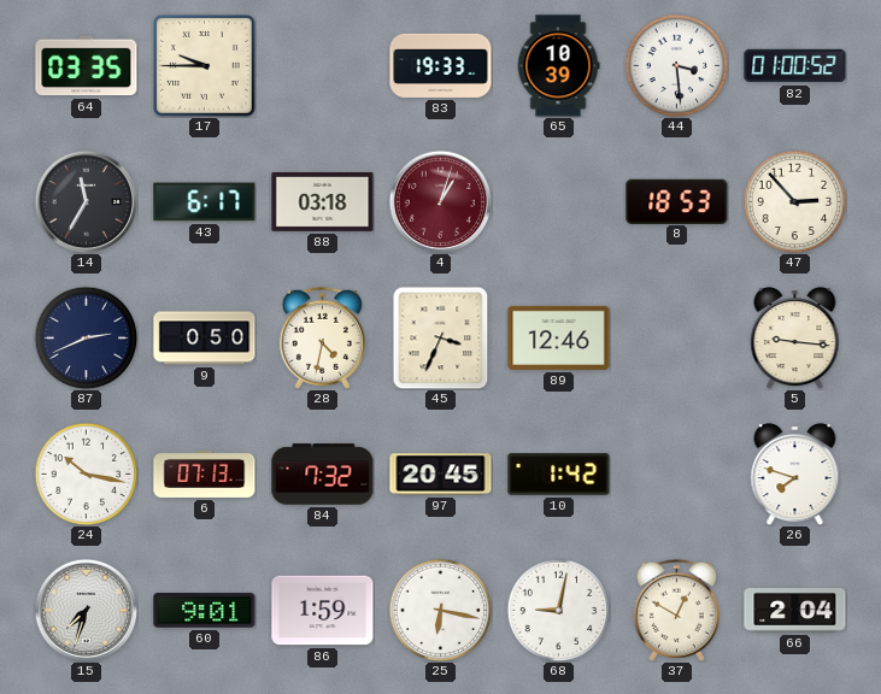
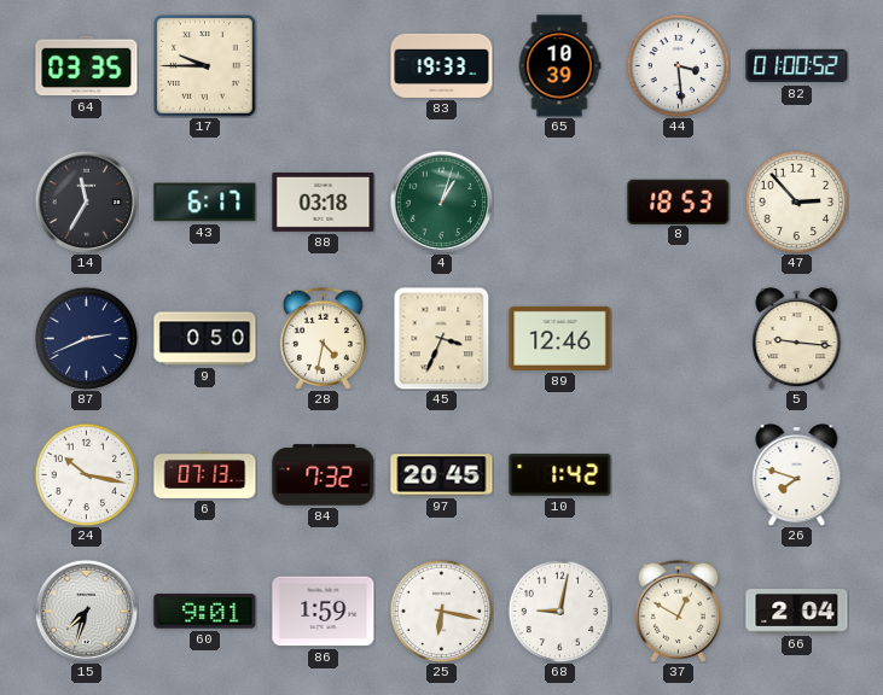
4 dial: burgundy -> green
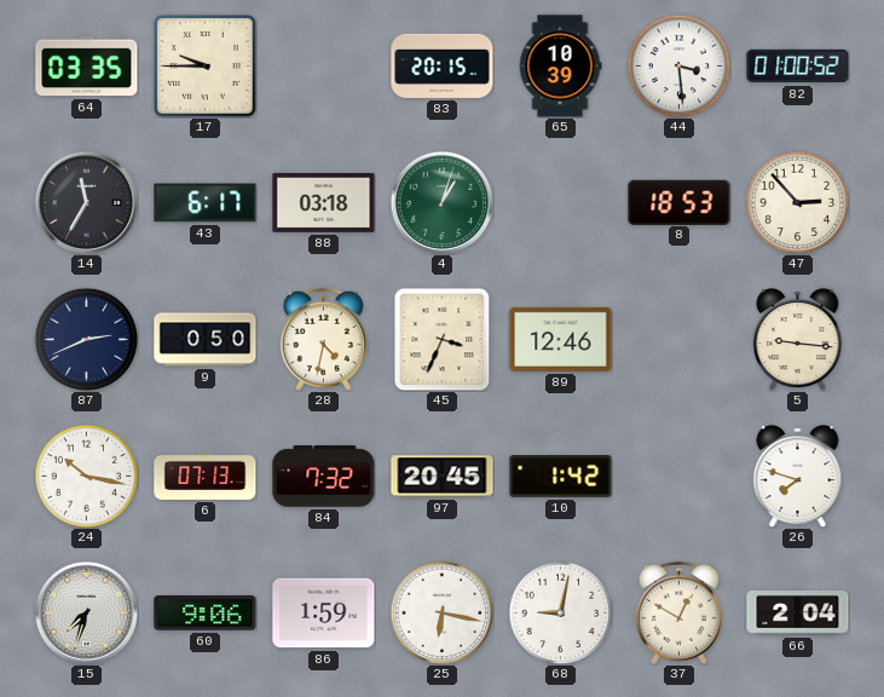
83: 19:33 -> 20:15
60: 9:01 -> 9:06
